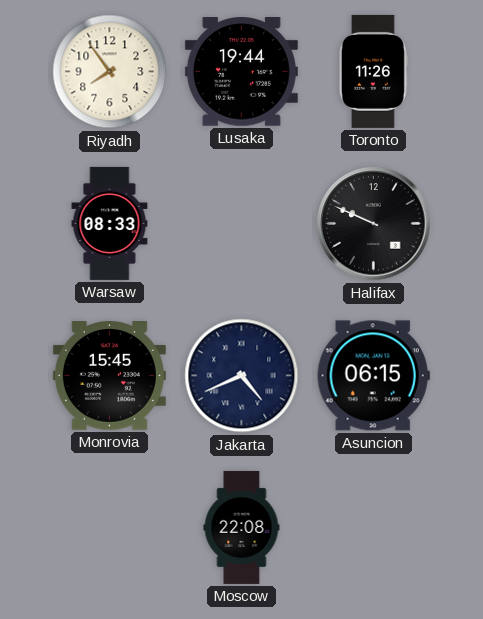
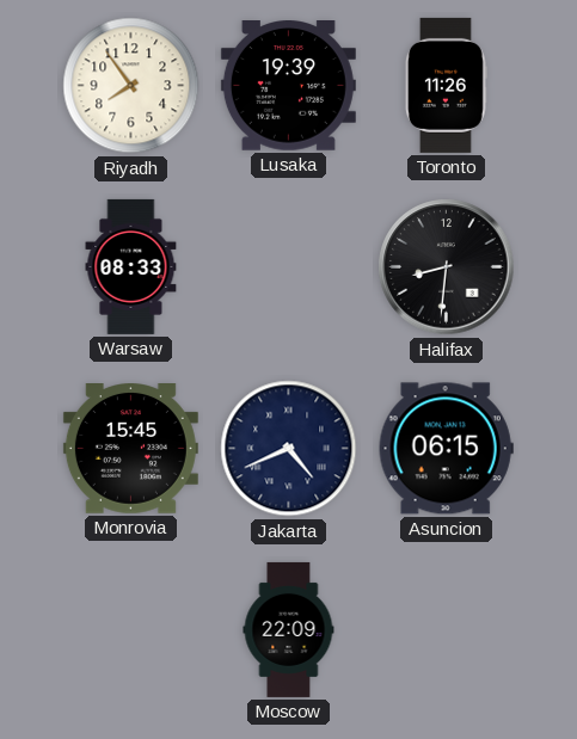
Lusaka: 19:44 -> 19:39
Halifax: 9:49 -> 8:31
Moscow: 22:08 -> 22:09
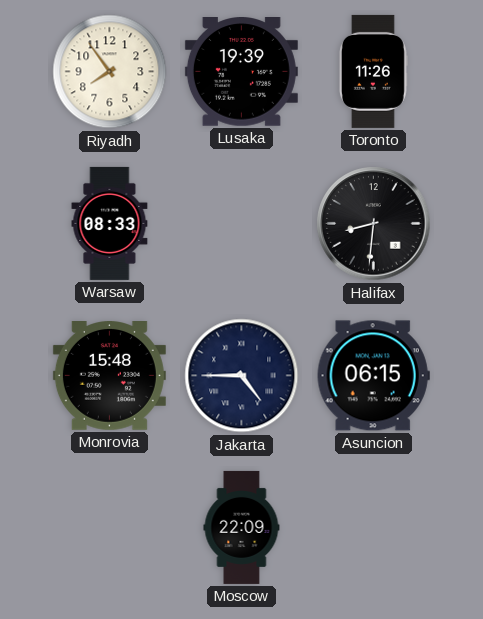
Monrovia: 15:45 -> 15:48
Jakarta: 4:41 -> 4:45
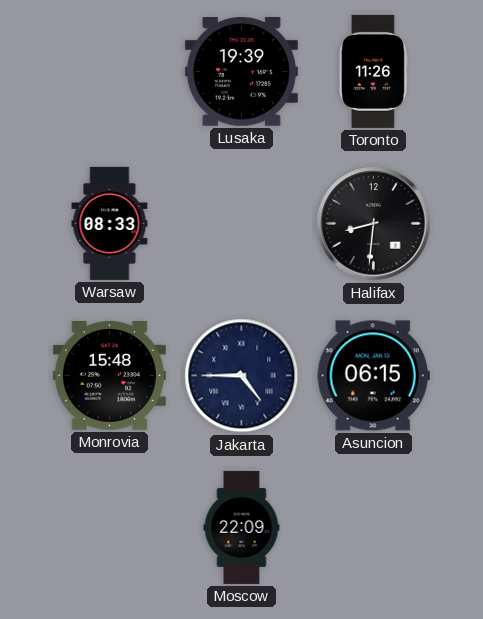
Riyadh: 7:54 -> none
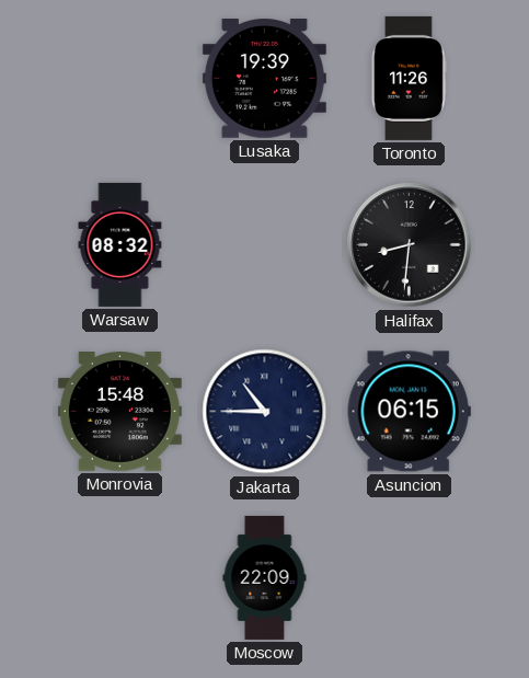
Warsaw: 08:33 -> 08:32
Jakarta: 4:45 -> 10:45
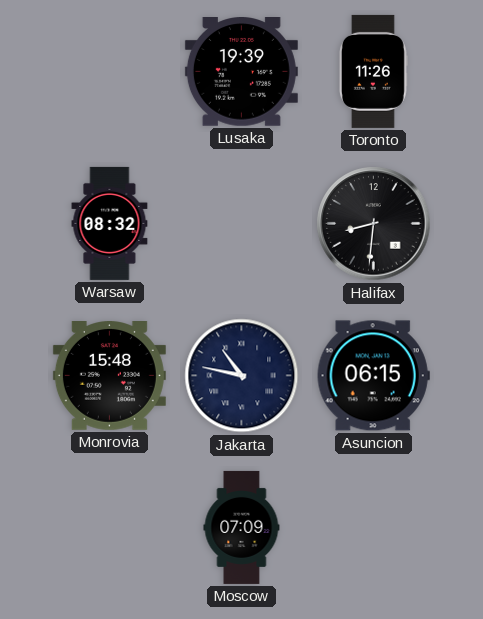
Jakarta: 10:45 -> 10:47
Moscow: 22:09 -> 07:09
